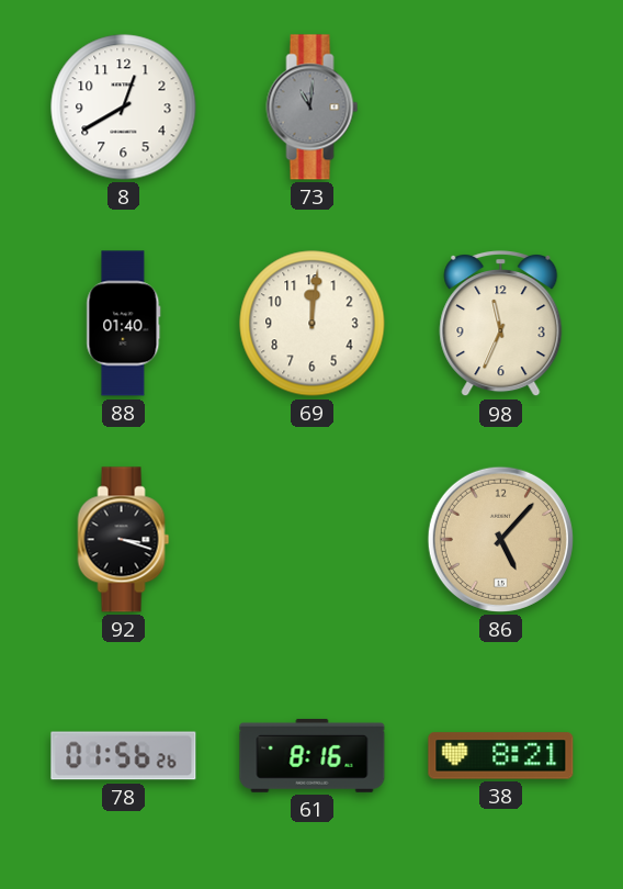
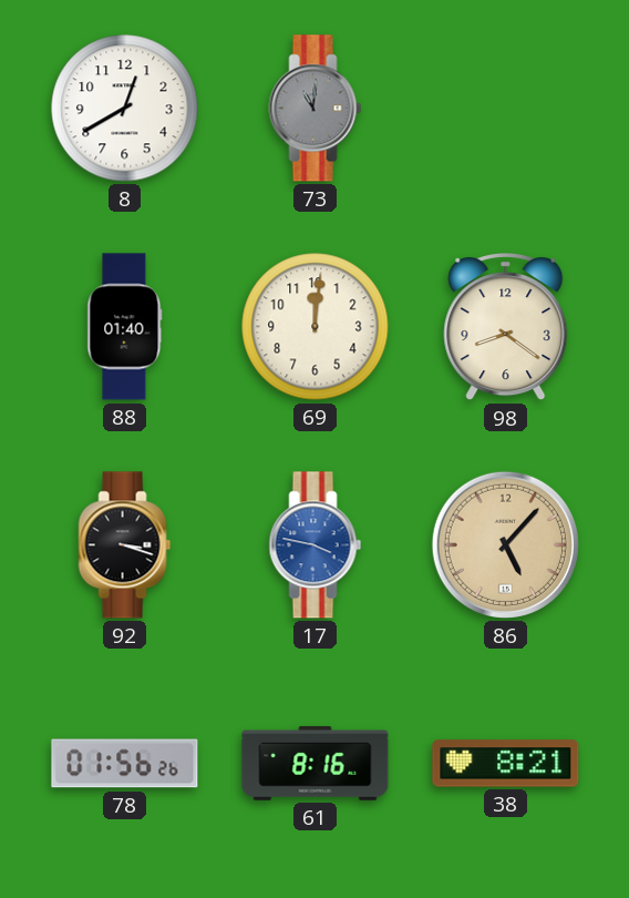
98: 11:34 -> 8:21
17: none -> 3:47
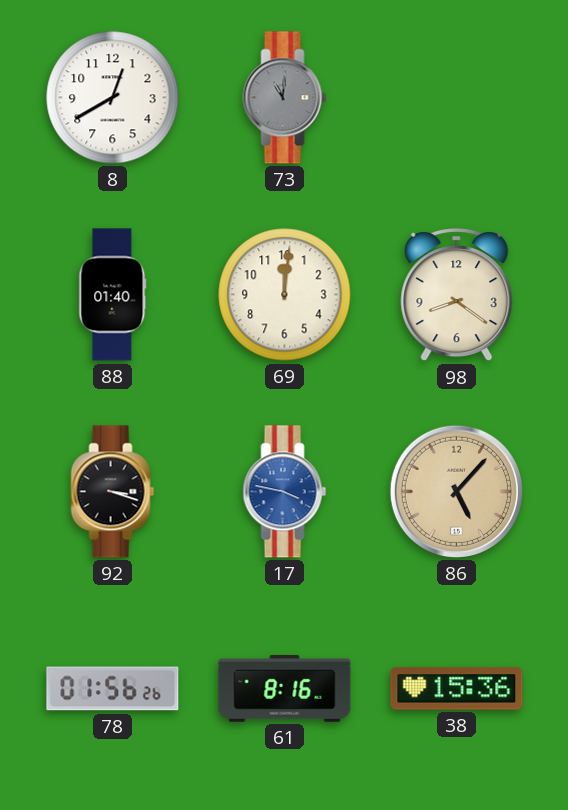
38: 8:21 -> 15:36
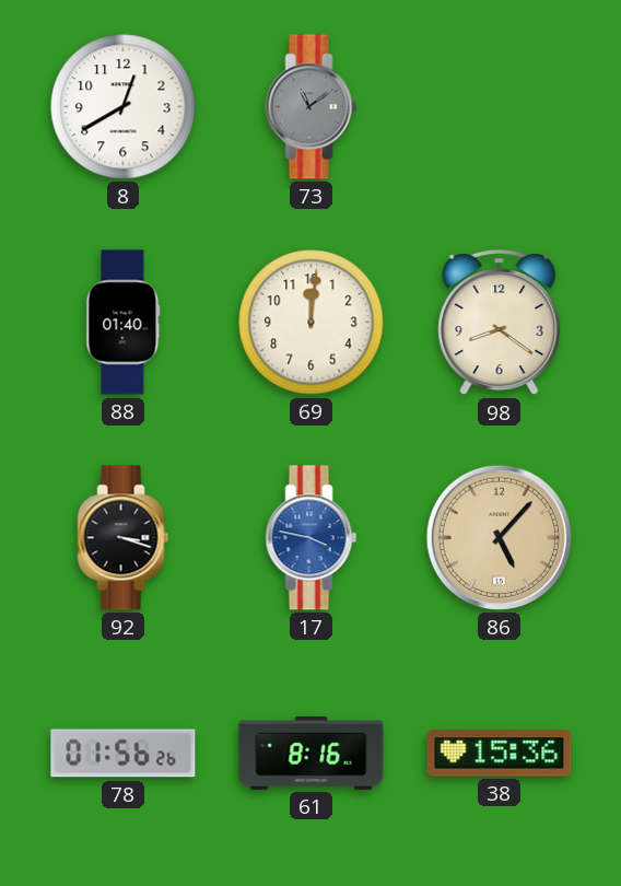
73: 11:01 -> 11:09
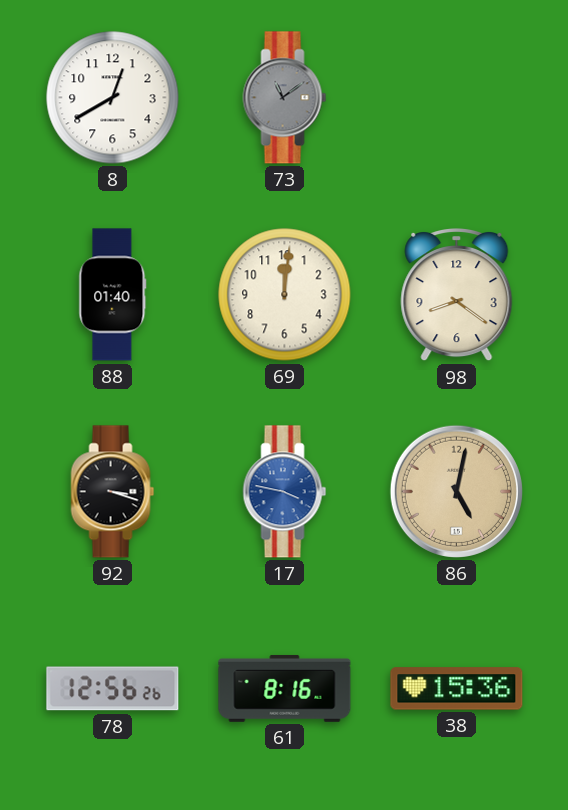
86: 5:07 -> 5:02
78: 01:56 -> 12:56
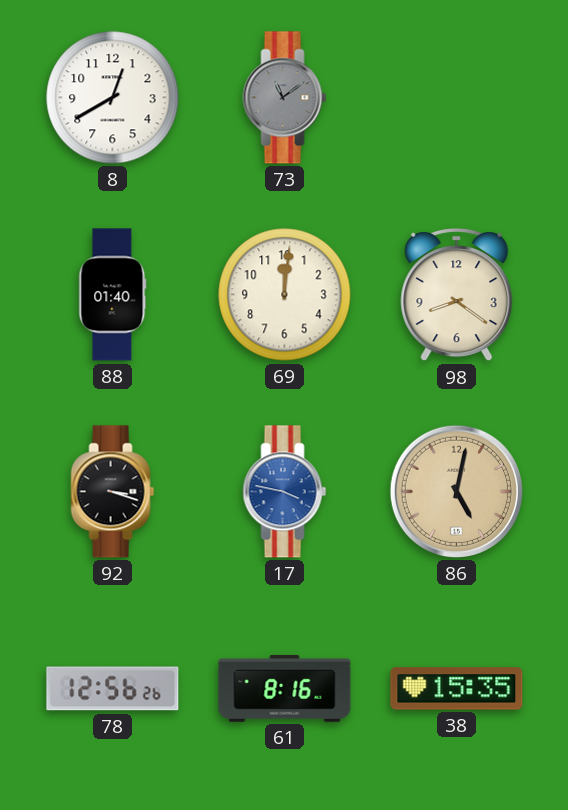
38: 15:36 -> 15:35
